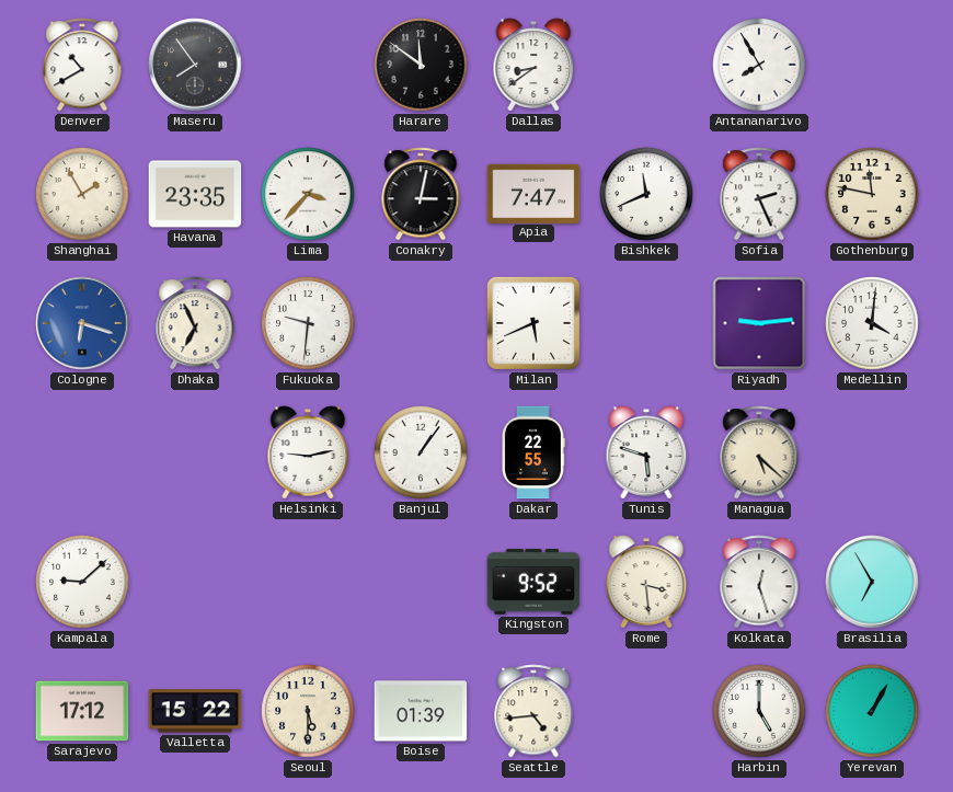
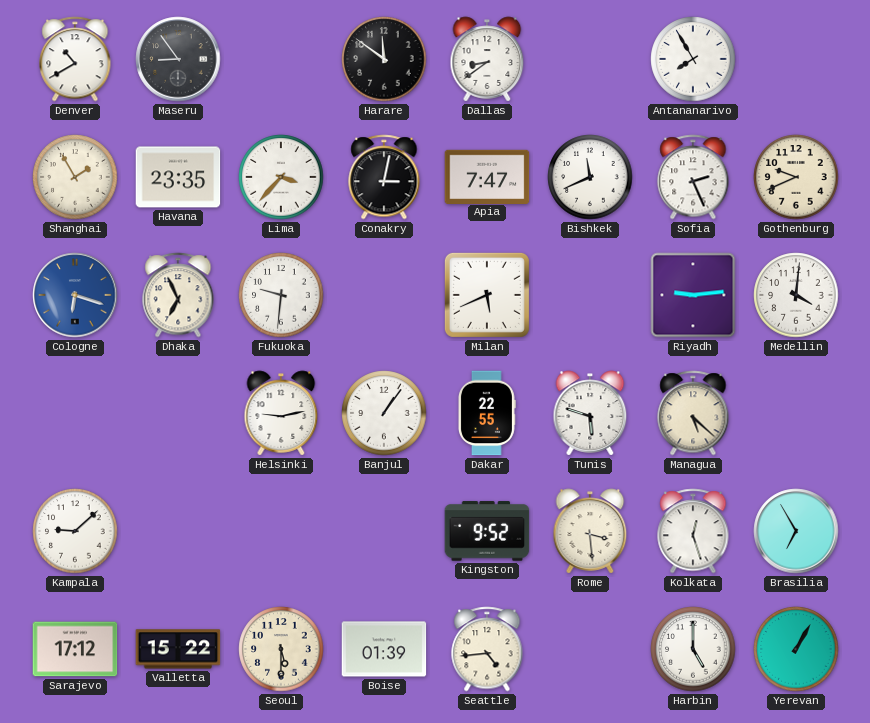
Maseru: 7:54 -> 8:54
Gothenburg: 11:47 -> 9:41
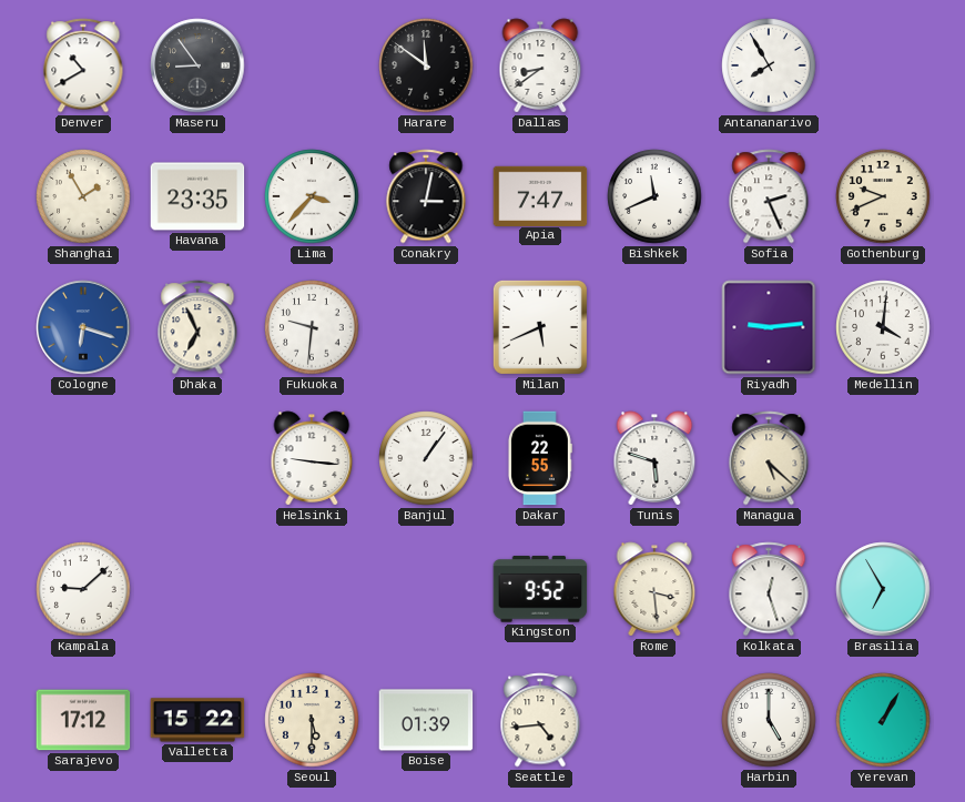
Helsinki: 9:13 -> 9:16
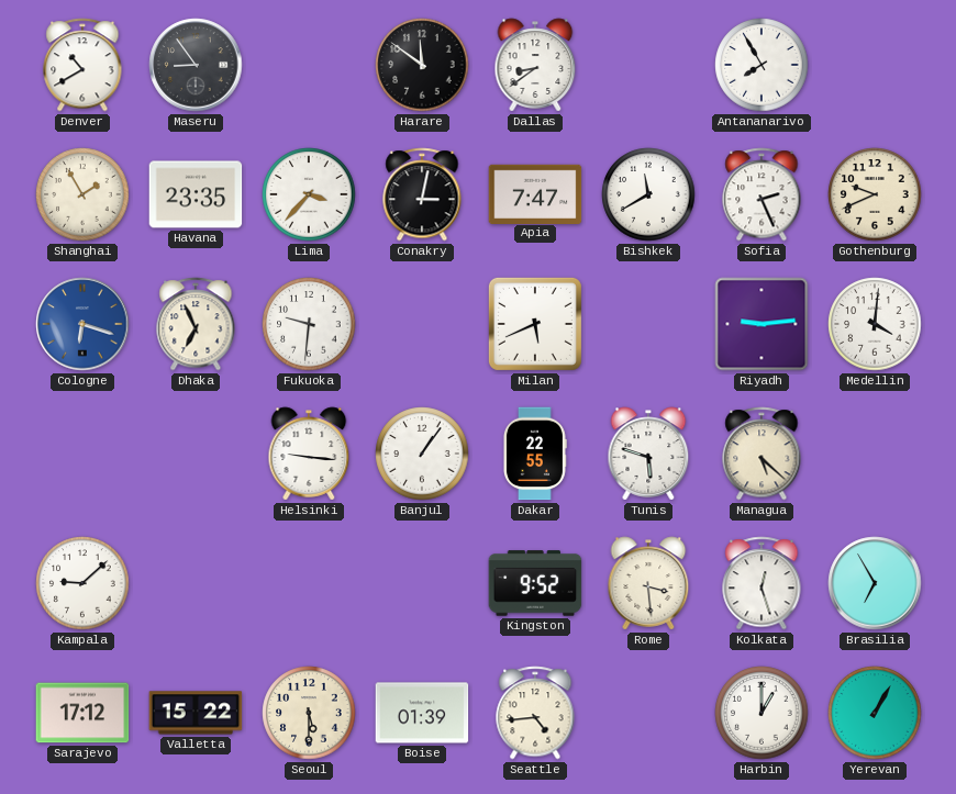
Bishkek: 11:41 -> 11:40
Harbin: 5:00 -> 1:00
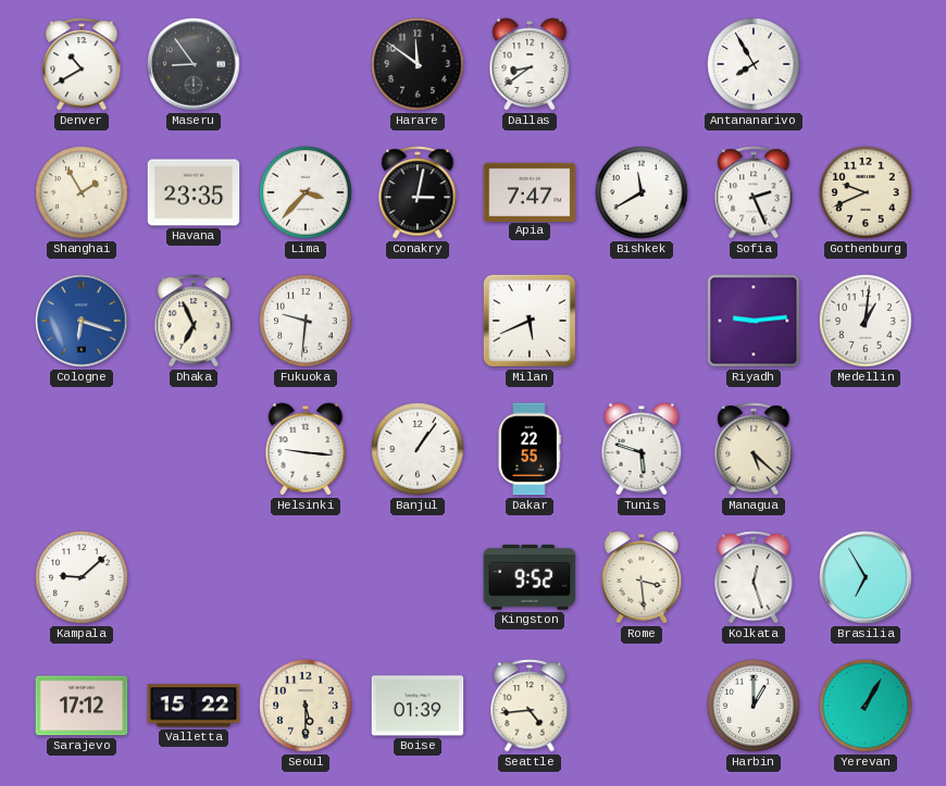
Medellin: 4:01 -> 1:01
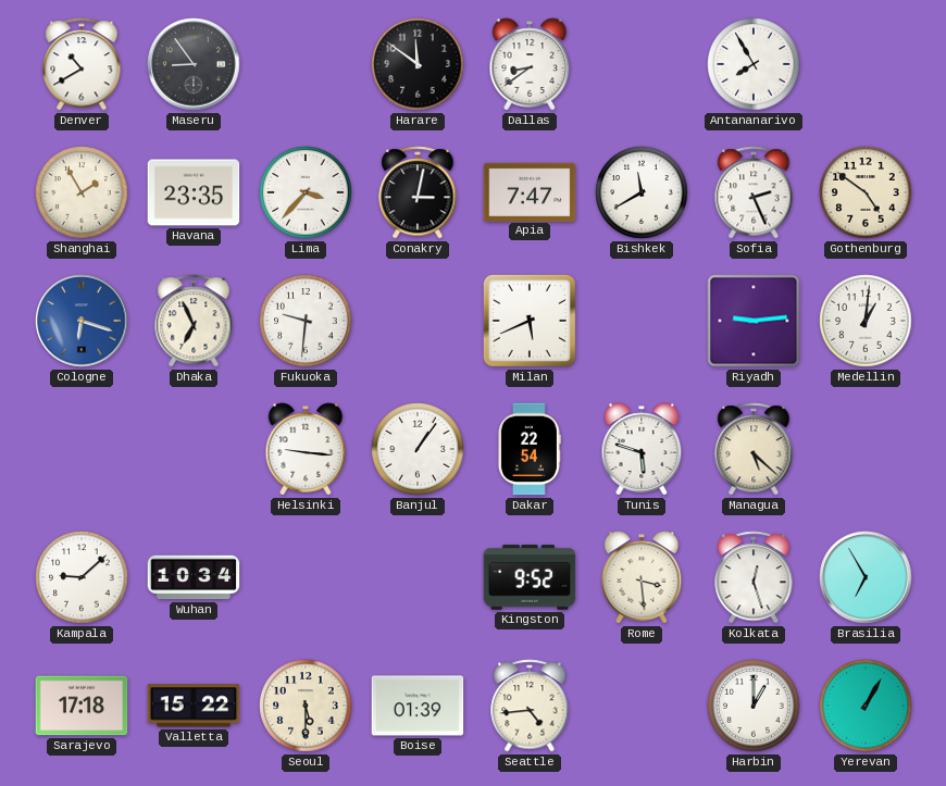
Gothenburg: 9:41 -> 4:51
Dakar: 22:55 -> 22:54
Wuhan: none -> 10:34
Sarajevo: 17:12 -> 17:18
